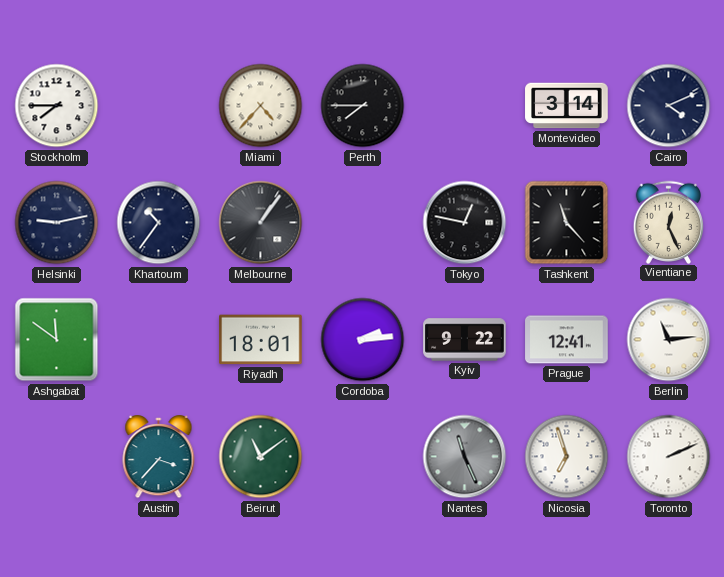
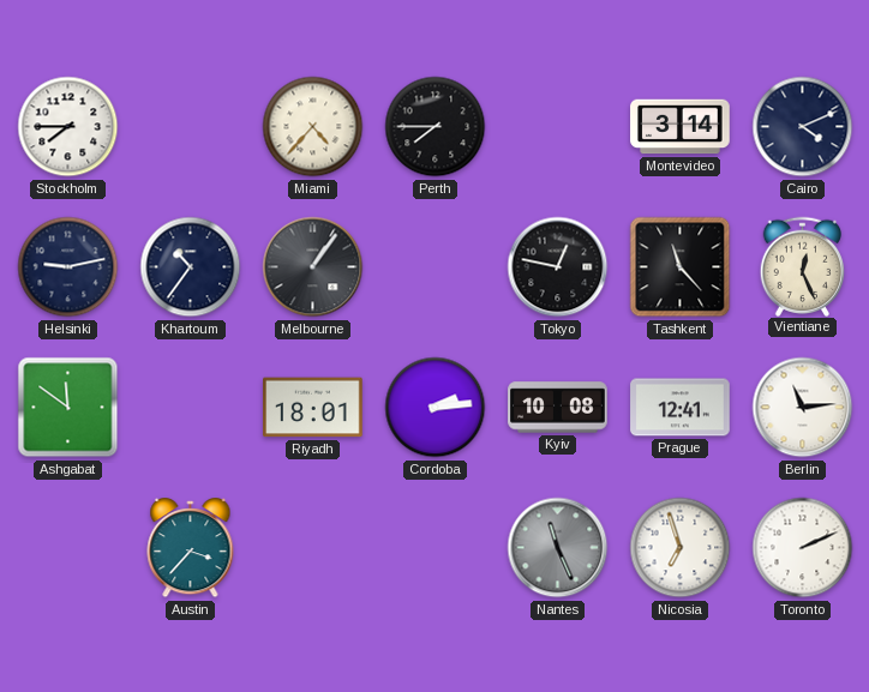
Kyiv: 9:22 -> 10:08
Beirut: 11:09 -> none
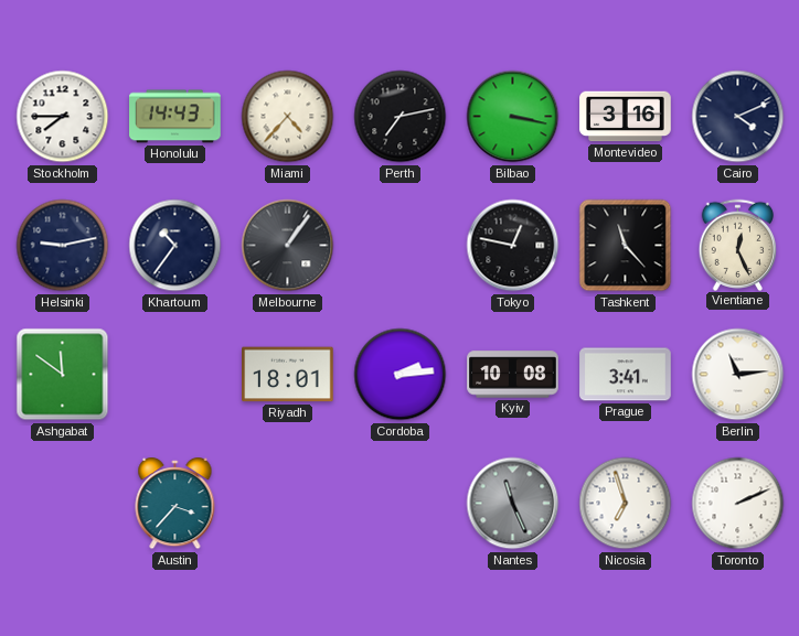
Honolulu: none -> 14:43
Perth: 7:45 -> 7:13
Bilbao: none -> 3:17
Montevideo: 3:14 -> 3:16
Prague: 12:41 -> 3:41
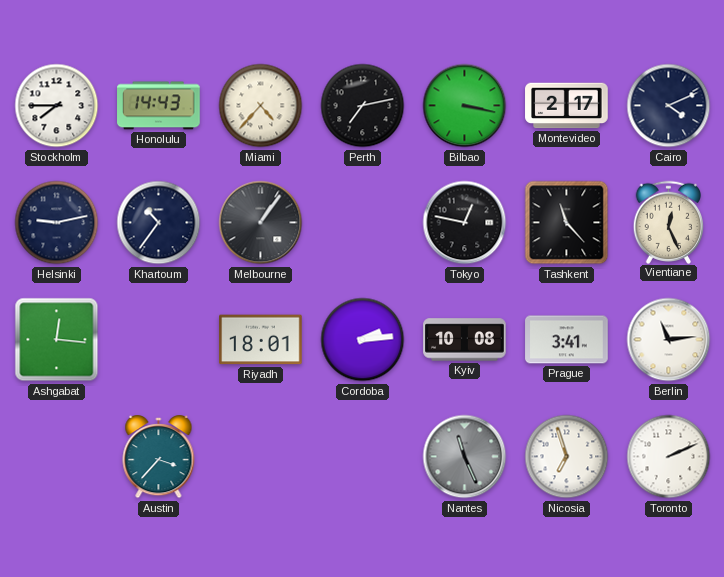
Montevideo: 3:16 -> 2:17
Ashgabat: 11:51 -> 12:16
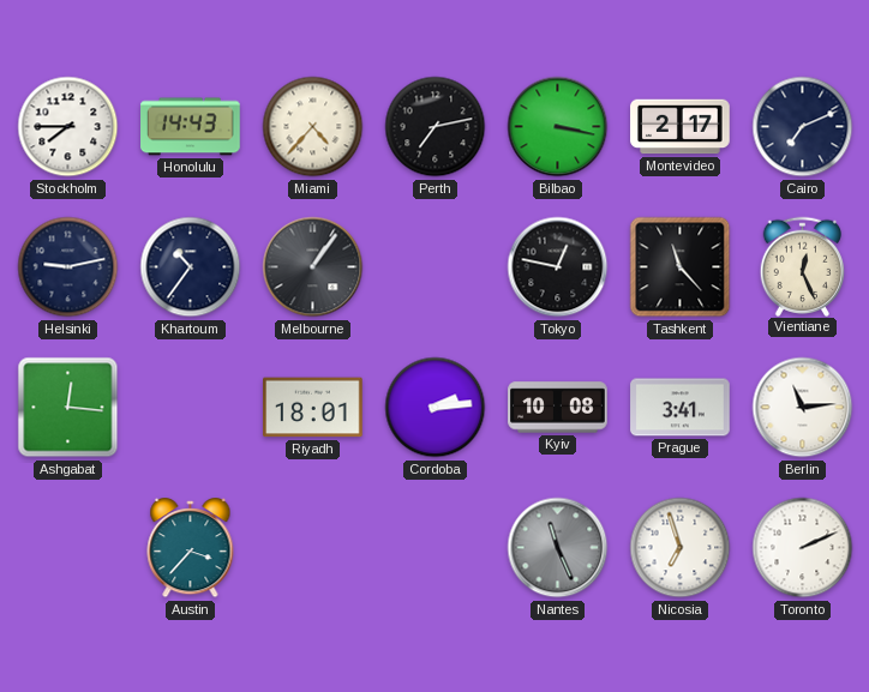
Cairo: 4:11 -> 7:11
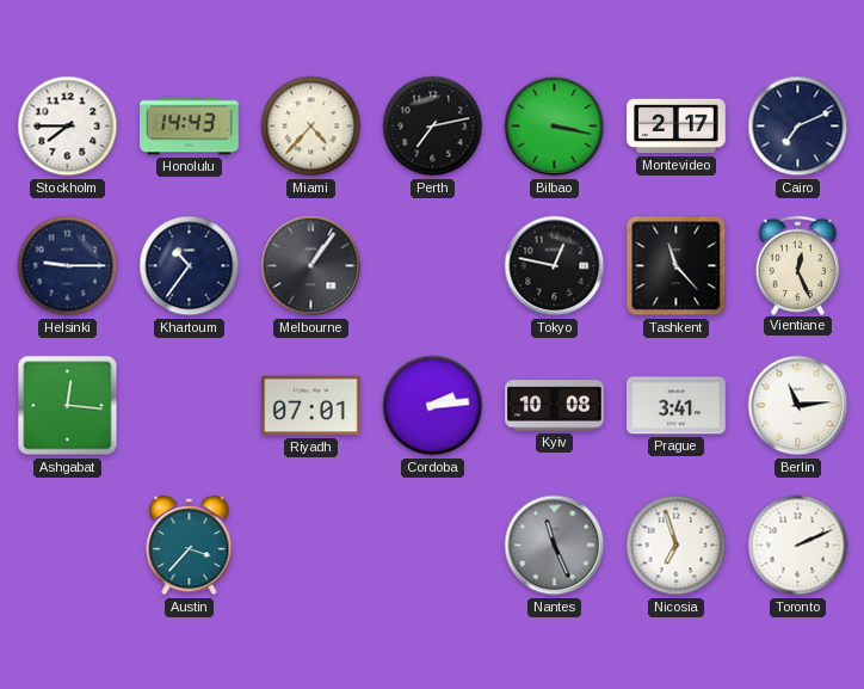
Helsinki: 9:13 -> 9:15
Riyadh: 18:01 -> 07:01
